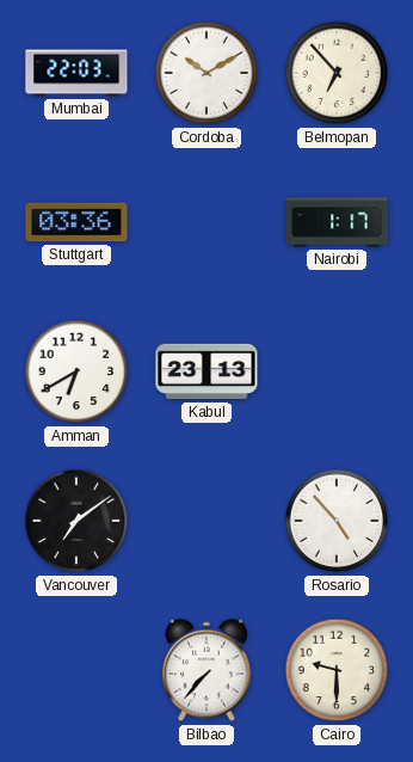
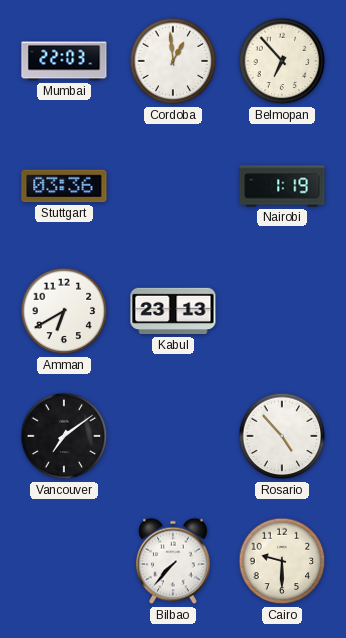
Cordoba: 10:10 -> 12:59
Nairobi: 1:17 -> 1:19
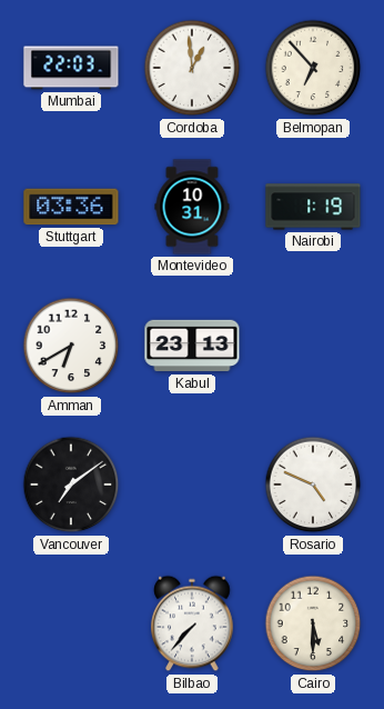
Montevideo: none -> 10:31
Rosario: 4:53 -> 4:49
Cairo: 9:30 -> 5:30
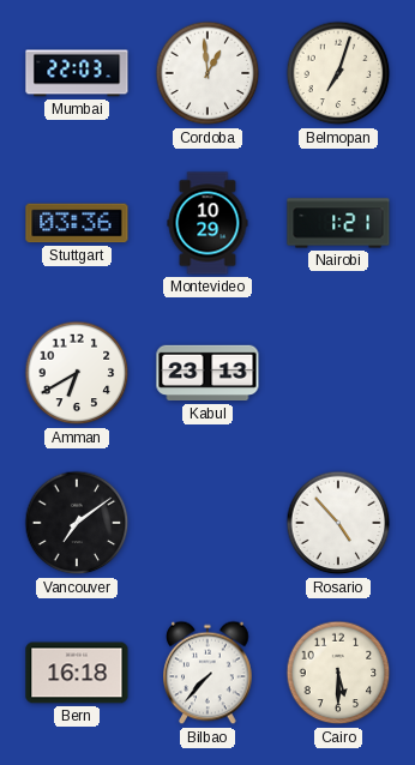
Belmopan: 6:53 -> 7:03
Montevideo: 10:31 -> 10:29
Nairobi: 1:19 -> 1:21
Rosario: 4:49 -> 4:53
Bern: none -> 16:18
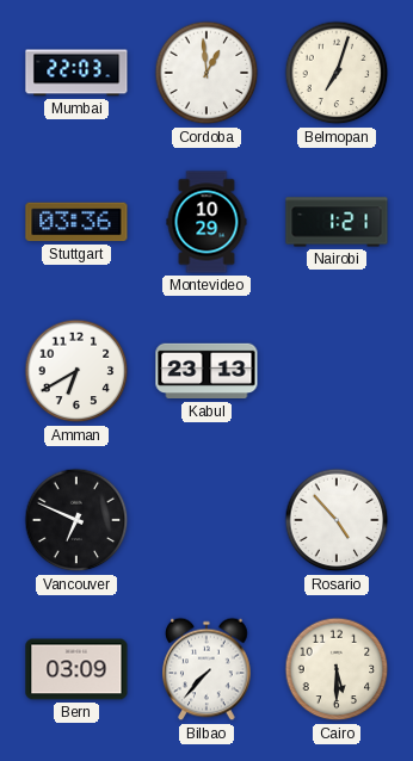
Vancouver: 7:09 -> 6:49
Bern: 16:18 -> 03:09
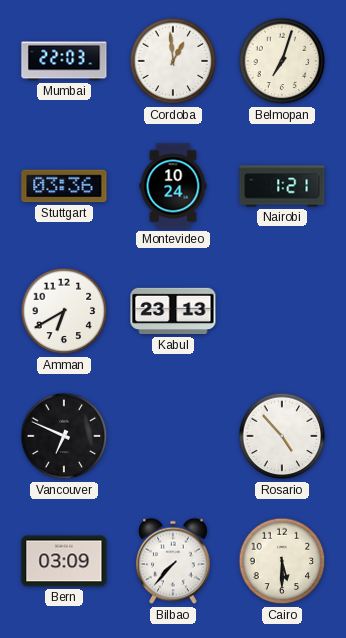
Montevideo: 10:29 -> 10:24
